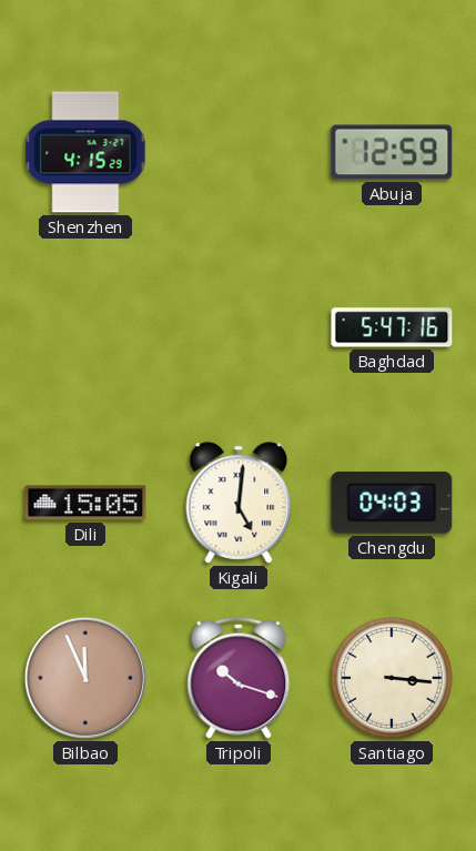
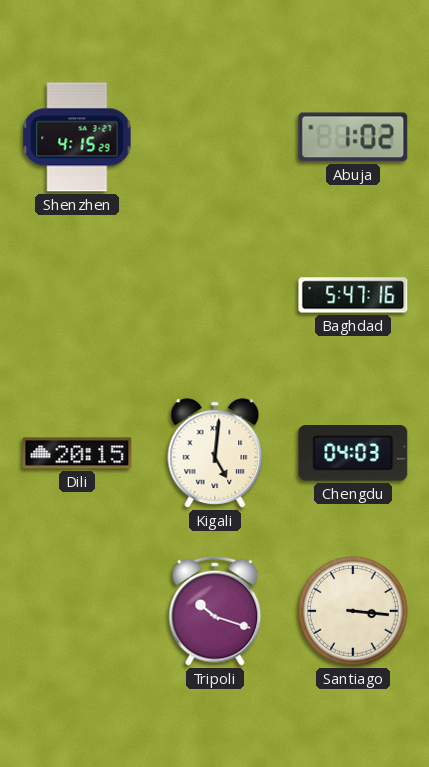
Abuja: 12:59 -> 1:02
Dili: 15:05 -> 20:15
Bilbao: 11:56 -> none
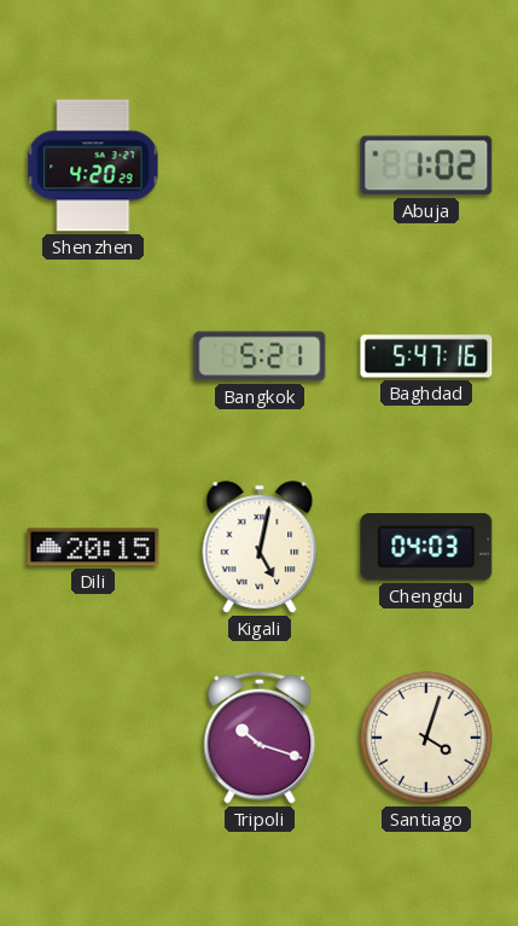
Shenzhen: 4:15 -> 4:20
Bangkok: none -> 5:21
Kigali: 5:01 -> 5:02
Santiago: 3:16 -> 4:03
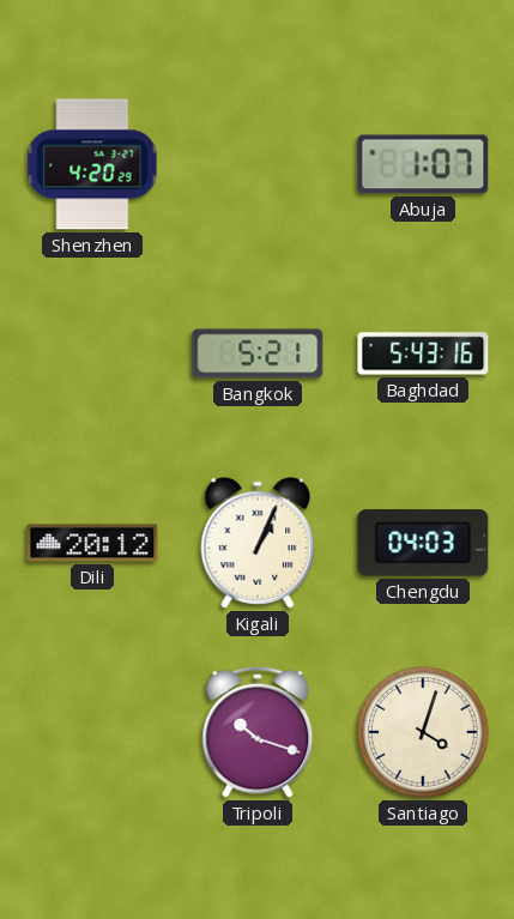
Abuja: 1:02 -> 1:07
Baghdad: 5:47 -> 5:43
Dili: 20:15 -> 20:12
Kigali: 5:02 -> 1:04
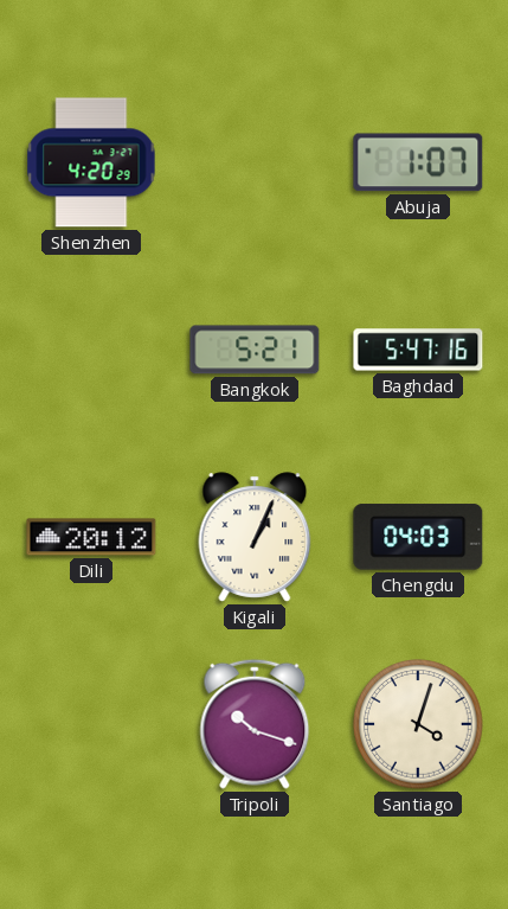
Baghdad: 5:43 -> 5:47
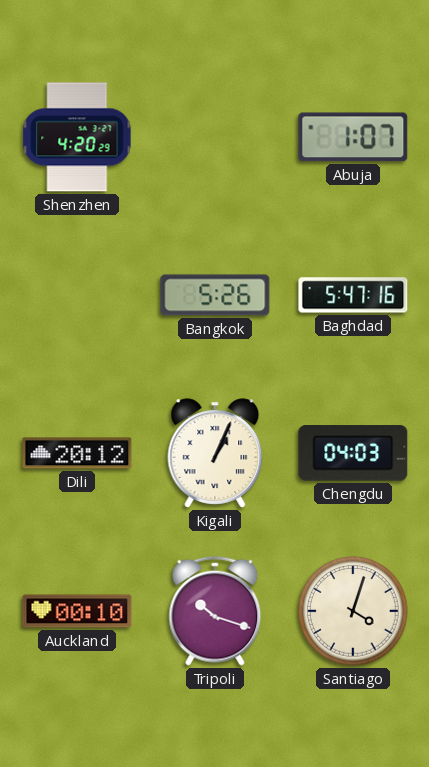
Bangkok: 5:21 -> 5:26
Auckland: none -> 00:10
